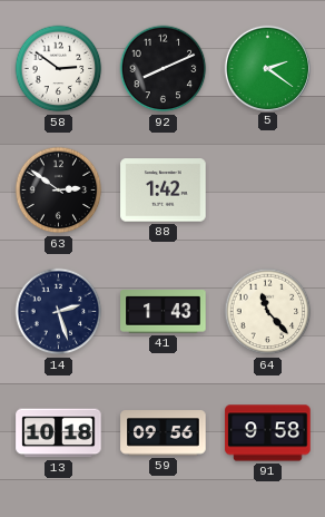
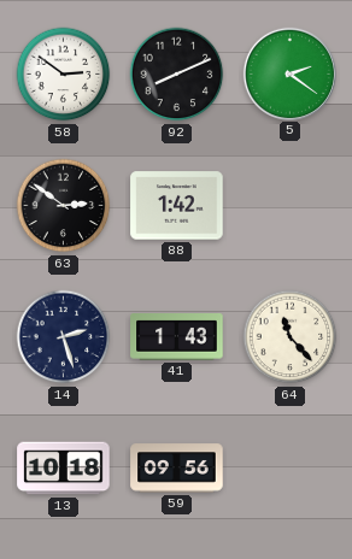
91: 9:58 -> none
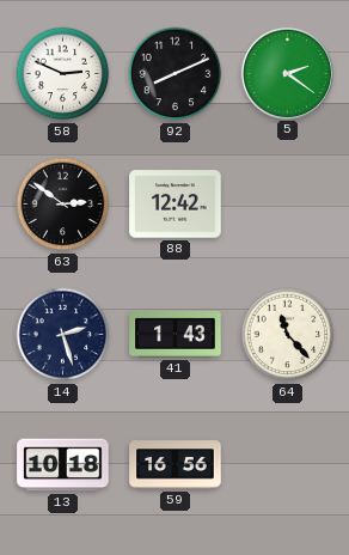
58: 2:51 -> 2:49
88: 1:42 -> 12:42
59: 09:56 -> 16:56
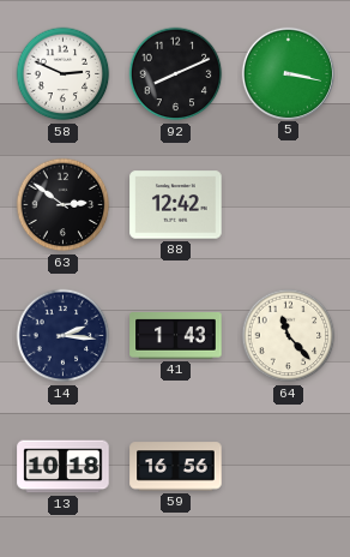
5: 2:21 -> 3:17
14: 2:27 -> 2:16
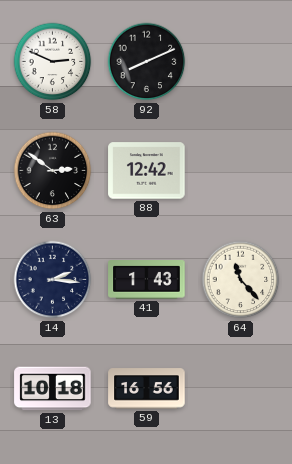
5: 3:17 -> none
